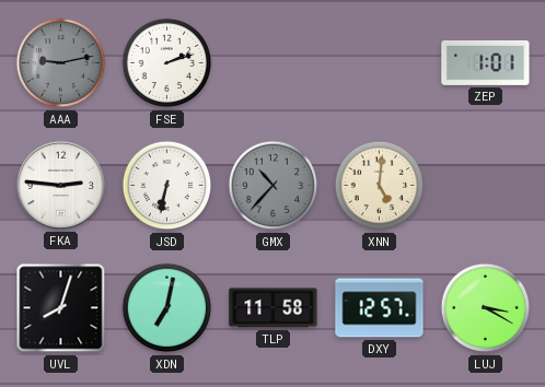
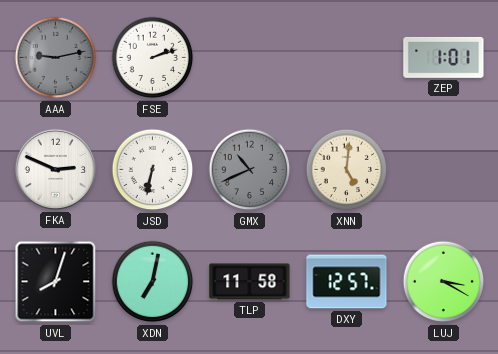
FKA: 2:46 -> 2:49
GMX: 10:37 -> 10:41
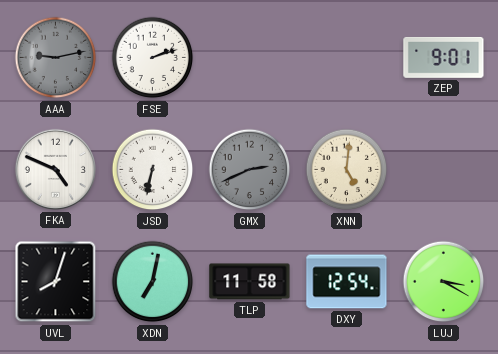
ZEP: 1:01 -> 9:01
FKA: 2:49 -> 4:49
GMX: 10:41 -> 2:41
DXY: 12:57 -> 12:54
